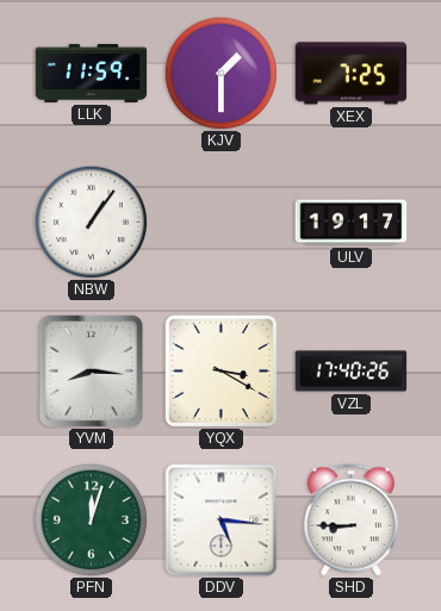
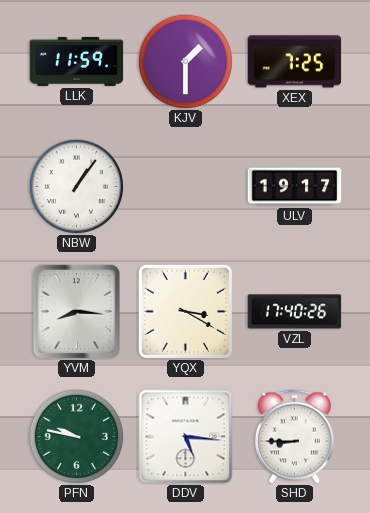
PFN: 12:03 -> 9:47
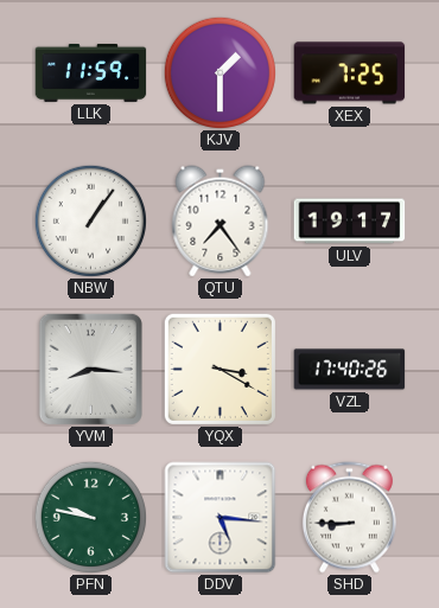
QTU: none -> 7:24
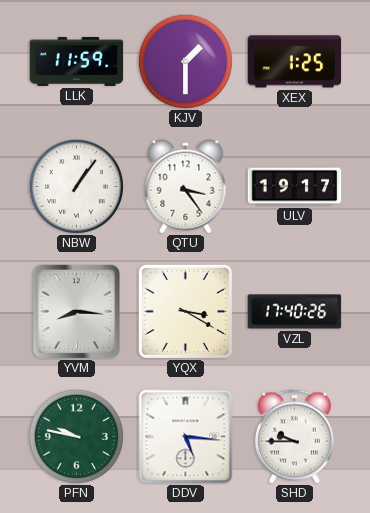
XEX: 7:25 -> 1:25
QTU: 7:24 -> 3:24
SHD: 8:45 -> 9:45
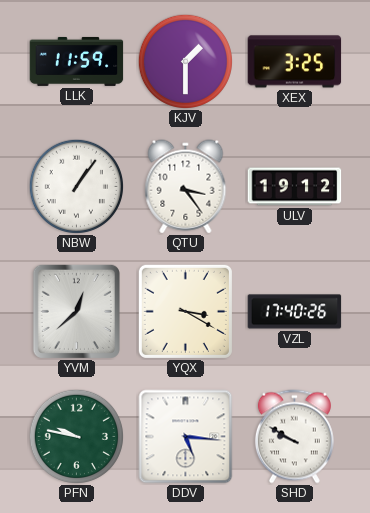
XEX: 1:25 -> 3:25
ULV: 19:17 -> 19:12
YVM: 8:16 -> 12:38
SHD: 9:45 -> 9:50
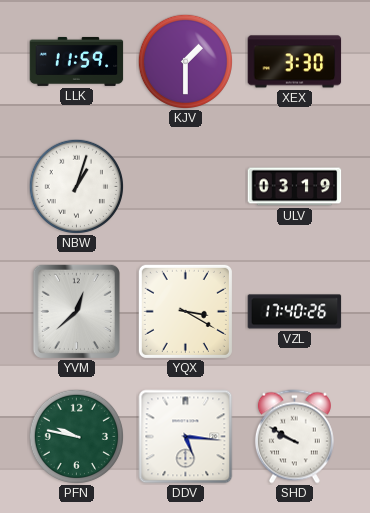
XEX: 3:25 -> 3:30
NBW: 1:06 -> 1:03
QTU: 3:24 -> none
ULV: 19:12 -> 03:19
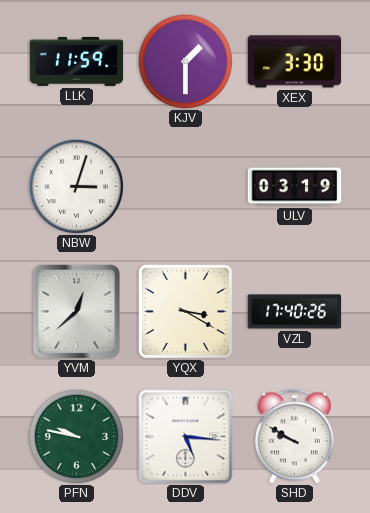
NBW: 1:03 -> 3:03
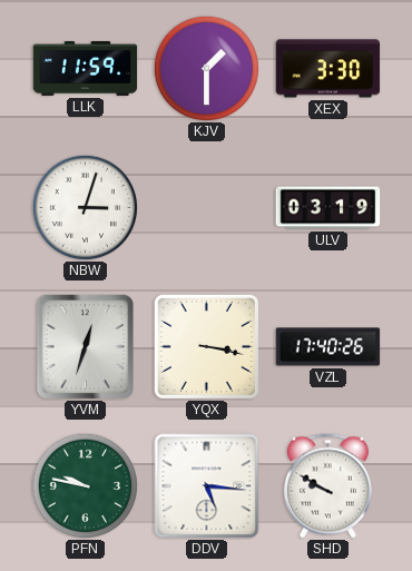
YVM: 12:38 -> 12:33
YQX: 3:20 -> 3:17
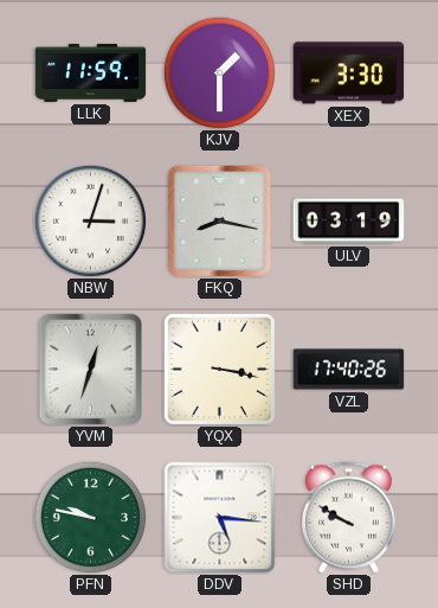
FKQ: none -> 8:17
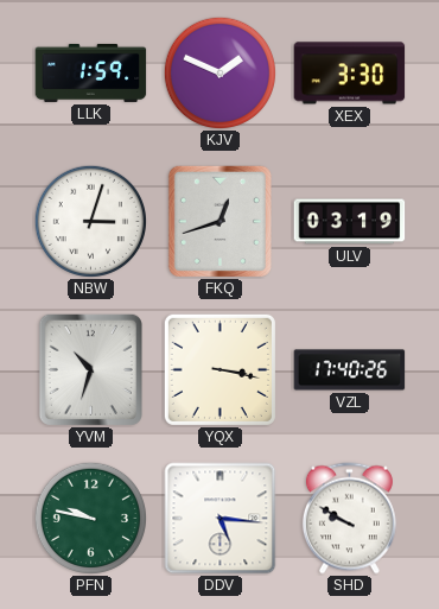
LLK: 11:59 -> 1:59
KJV: 1:30 -> 1:49
FKQ: 8:17 -> 12:42
YVM: 12:33 -> 10:33
